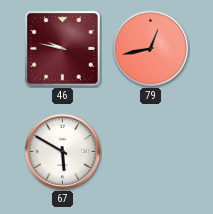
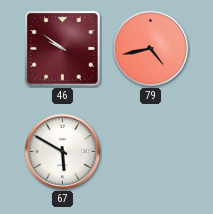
46: 9:47 -> 9:51
79: 12:43 -> 4:43
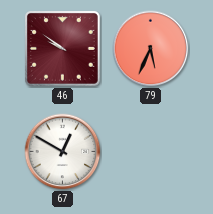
79: 4:43 -> 5:34
67: 5:50 -> 12:50
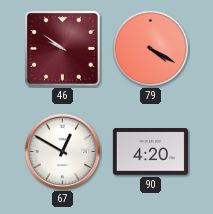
79: 5:34 -> 4:20
90: none -> 4:20
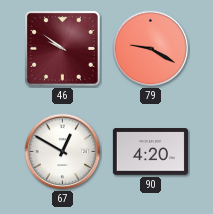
79: 4:20 -> 9:20
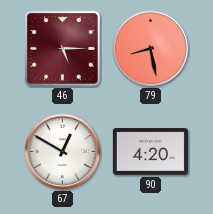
46: 9:51 -> 5:15
79: 9:20 -> 8:28
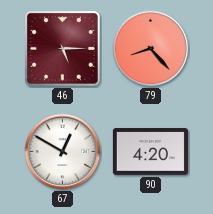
79: 8:28 -> 8:23
